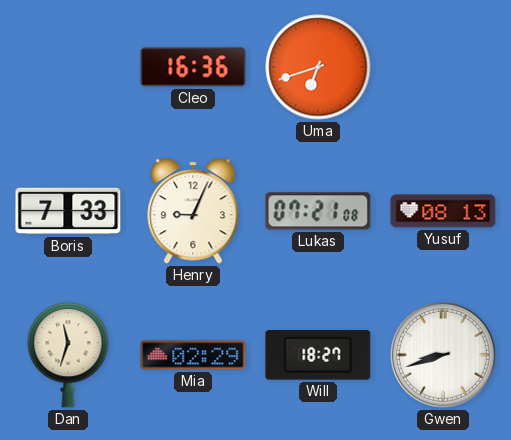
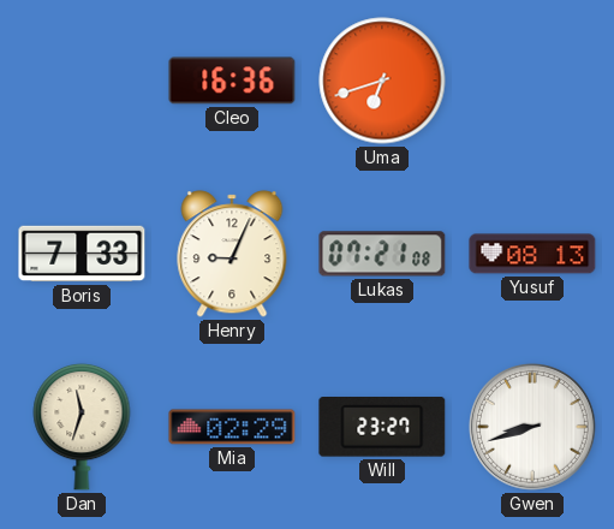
Will: 18:27 -> 23:27
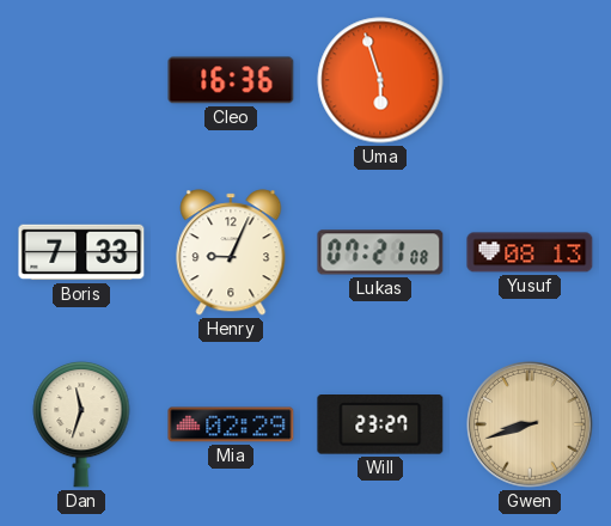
Uma: 6:42 -> 5:57
Gwen dial: white -> champagne
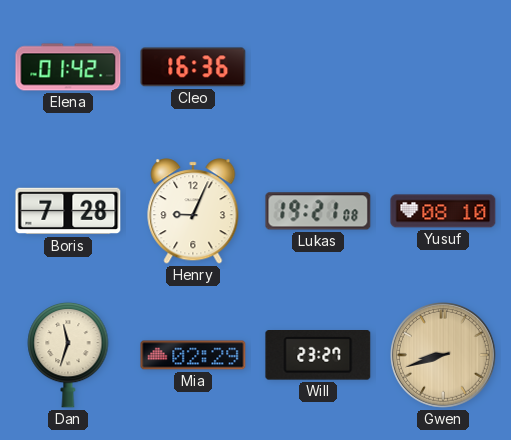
Elena: none -> 01:42
Uma: 5:57 -> none
Boris: 7:33 -> 7:28
Lukas: 07:21 -> 19:21
Yusuf: 08:13 -> 08:10
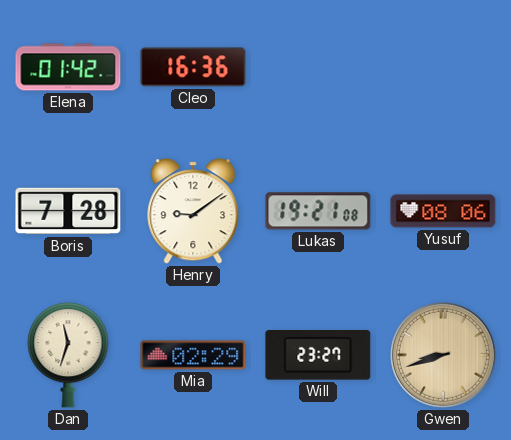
Henry: 9:04 -> 9:09
Yusuf: 08:10 -> 08:06
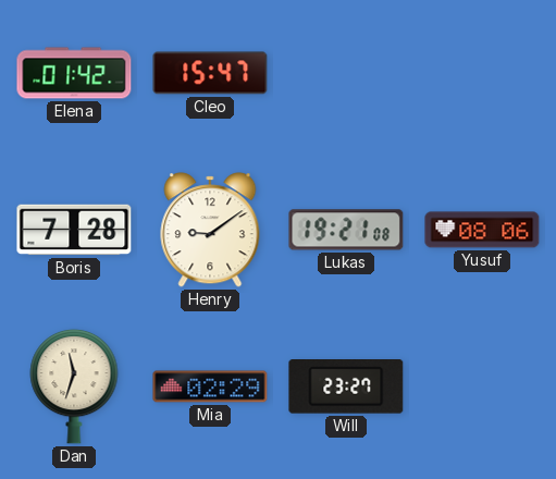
Cleo: 16:36 -> 15:47
Gwen: 8:42 -> none
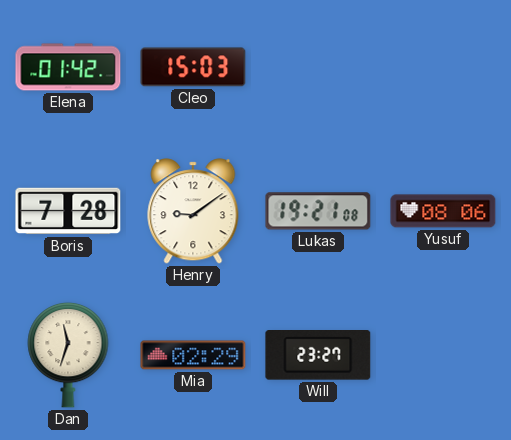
Cleo: 15:47 -> 15:03
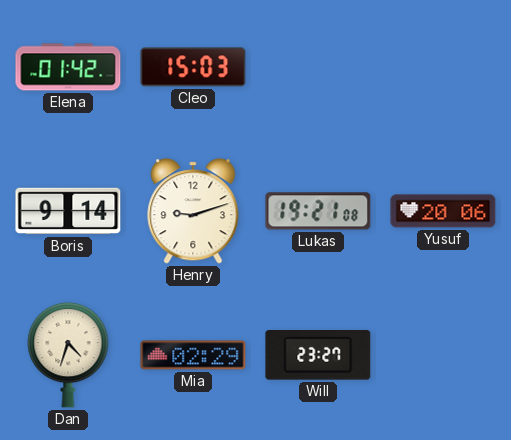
Boris: 7:28 -> 9:14
Henry: 9:09 -> 9:12
Yusuf: 08:06 -> 20:06
Dan: 11:33 -> 4:33
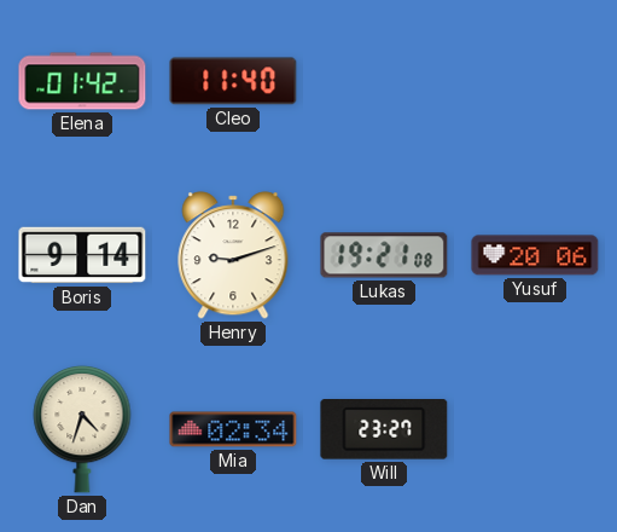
Cleo: 15:03 -> 11:40
Mia: 02:29 -> 02:34
